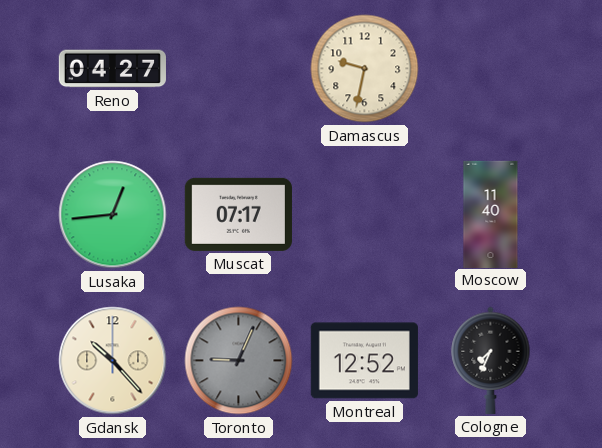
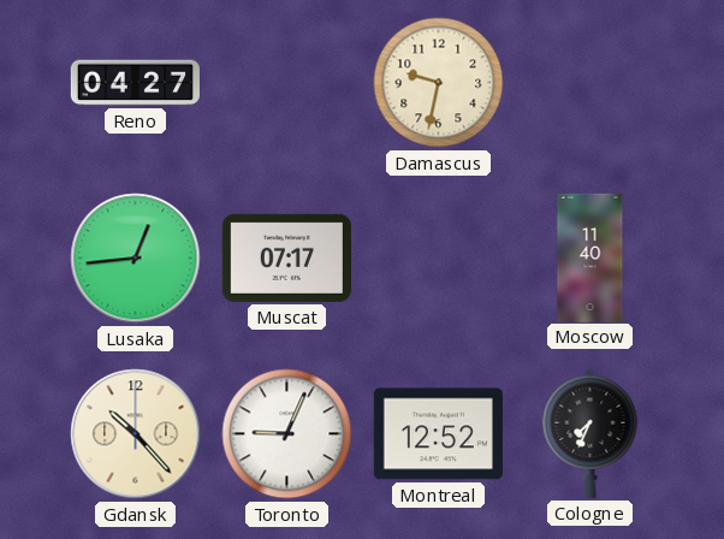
Toronto dial: grey -> white
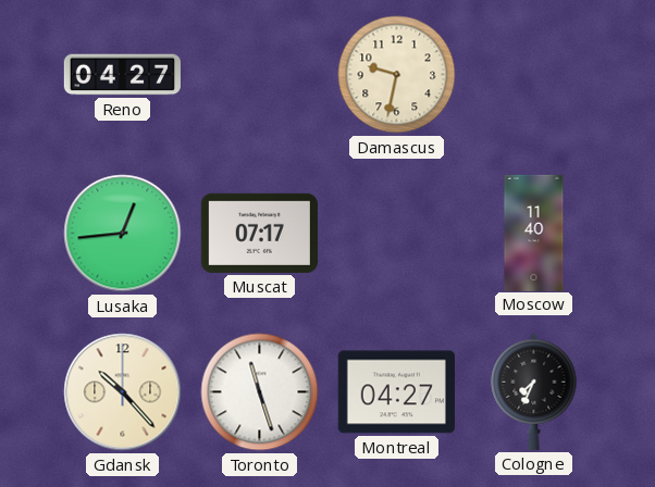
Toronto: 9:04 -> 11:27
Montreal: 12:52 -> 04:27
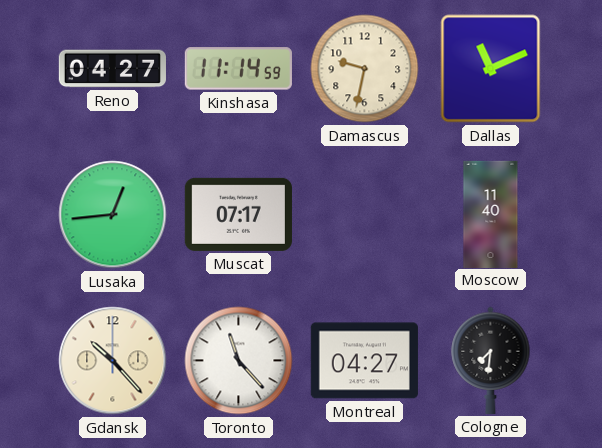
Kinshasa: none -> 11:14
Dallas: none -> 11:11
Toronto: 11:27 -> 11:23
Cologne: 7:34 -> 7:31
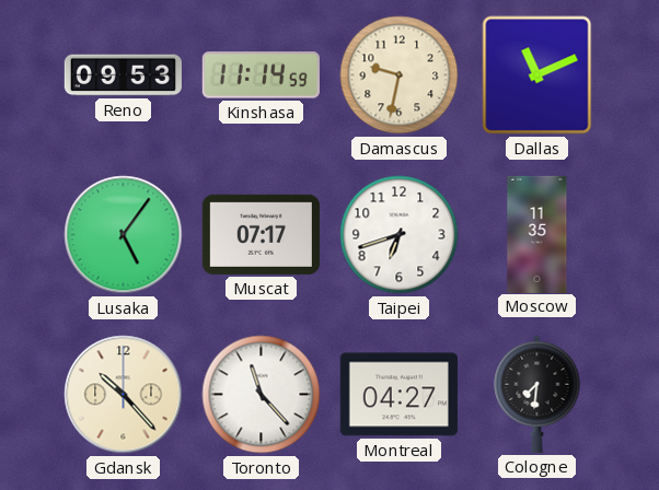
Reno: 04:27 -> 09:53
Lusaka: 12:44 -> 5:06
Taipei: none -> 6:42
Moscow: 11:40 -> 11:35
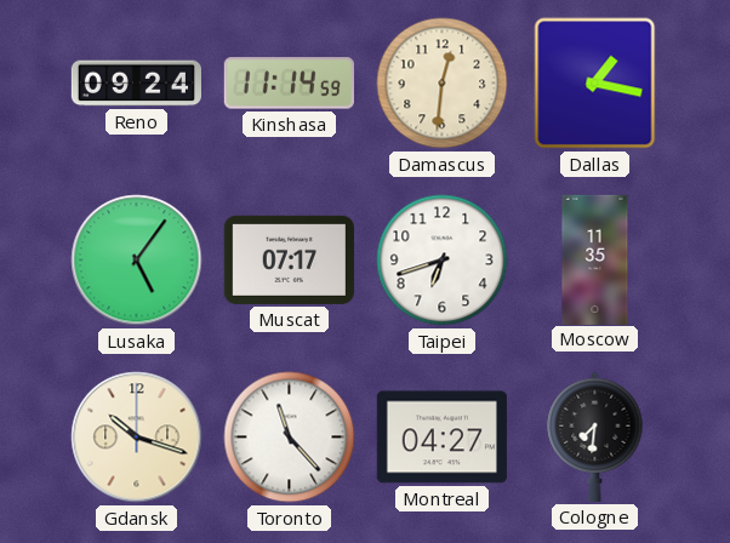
Reno: 09:53 -> 09:24
Damascus: 9:32 -> 12:31
Dallas: 11:11 -> 1:17
Gdansk: 10:23 -> 10:18
